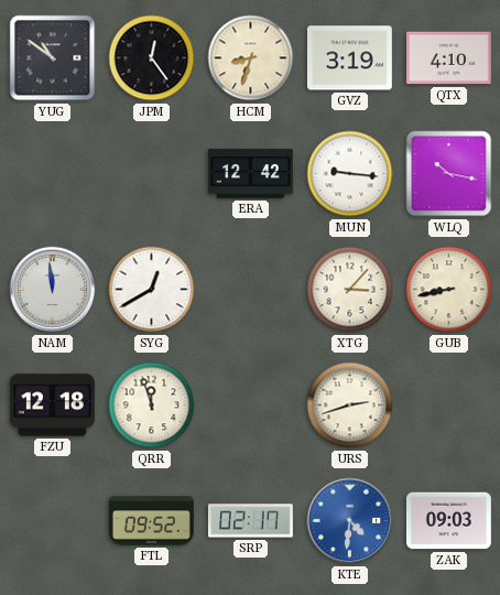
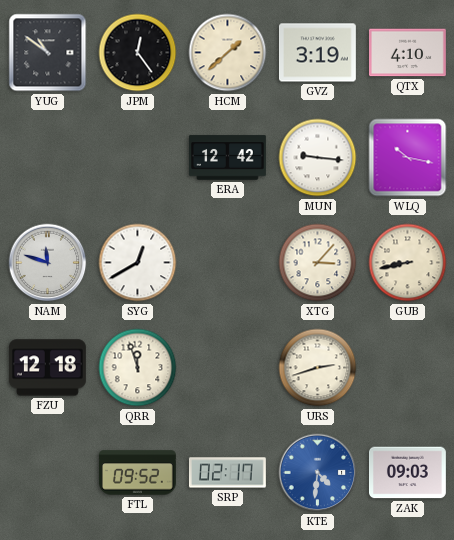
HCM: 8:33 -> 1:38
NAM: 11:59 -> 11:48
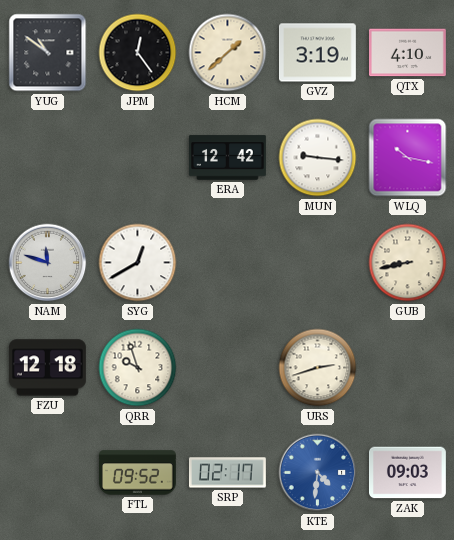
XTG: 3:07 -> none
QRR: 11:57 -> 9:57
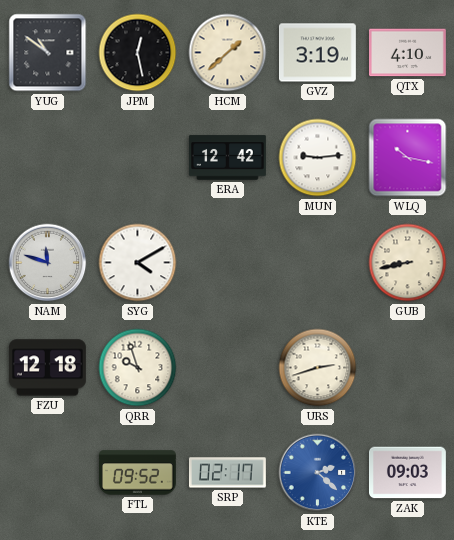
JPM: 12:24 -> 12:28
MUN: 9:16 -> 9:14
SYG: 12:40 -> 4:10
KTE: 4:31 -> 2:22
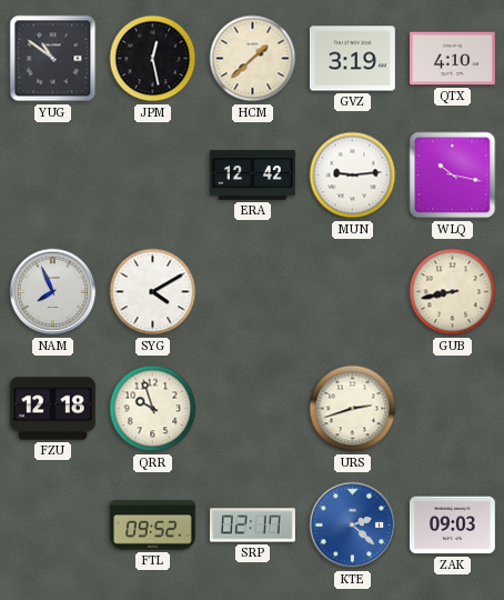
NAM: 11:48 -> 7:56
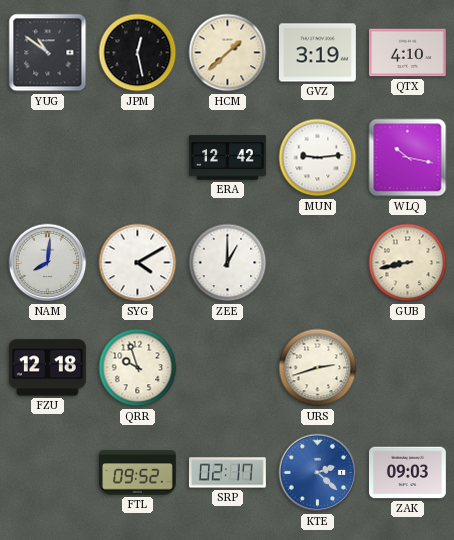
NAM: 7:56 -> 8:01
ZEE: none -> 1:00
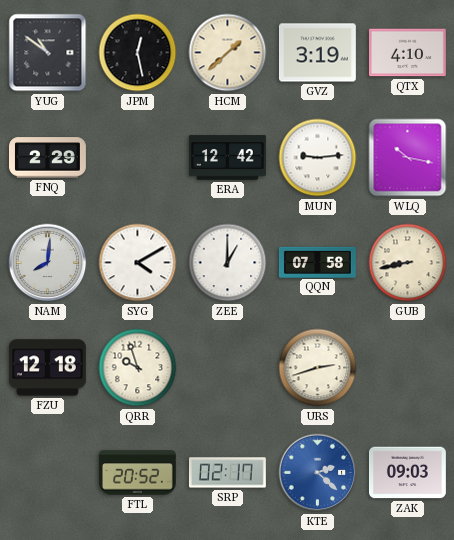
FNQ: none -> 2:29
QQN: none -> 07:58
FTL: 09:52 -> 20:52
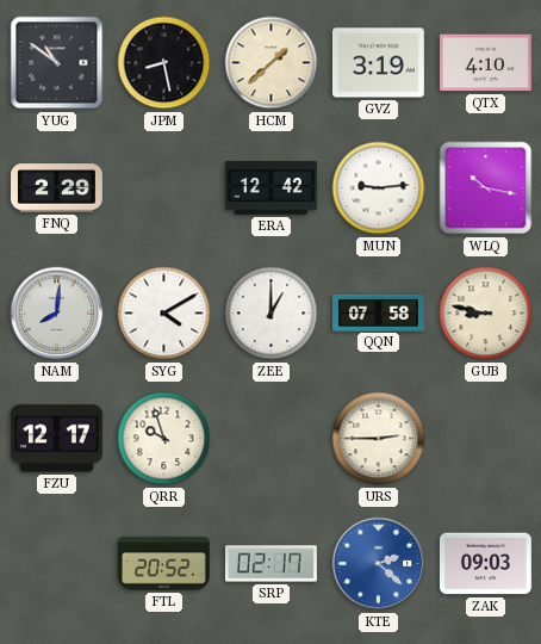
JPM: 12:28 -> 8:28
GUB: 8:43 -> 8:47
FZU: 12:18 -> 12:17
URS: 2:42 -> 2:45
